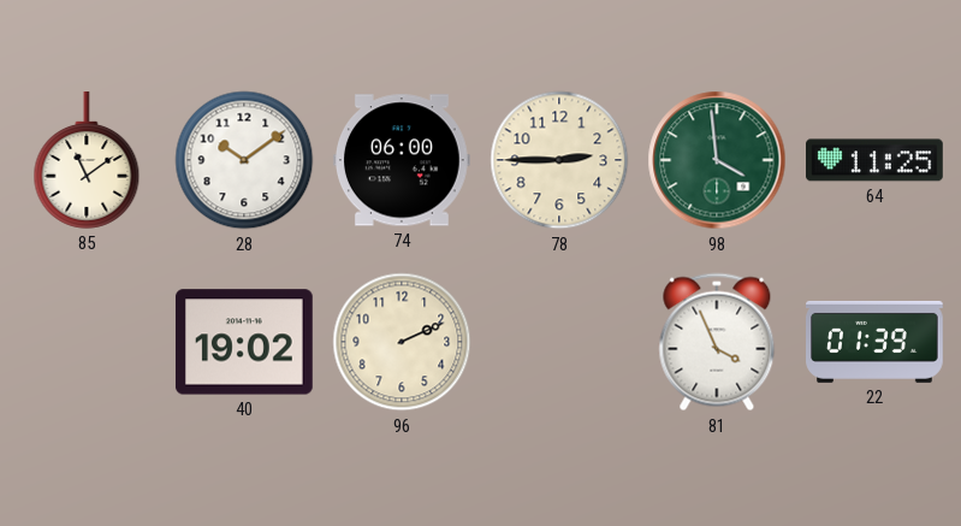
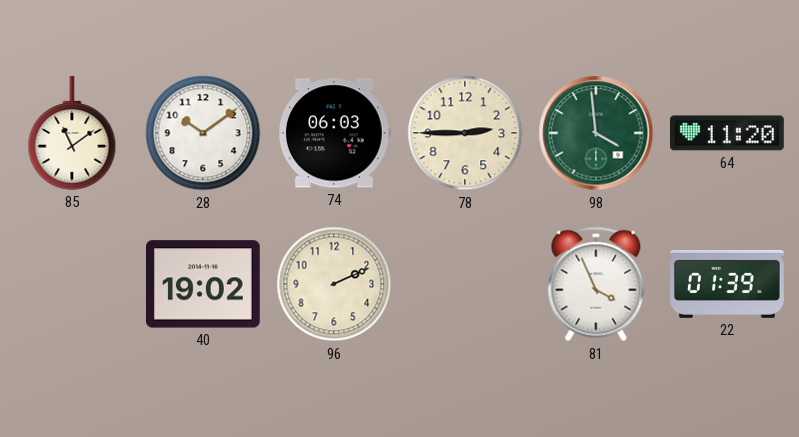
74: 06:00 -> 06:03
64: 11:25 -> 11:20
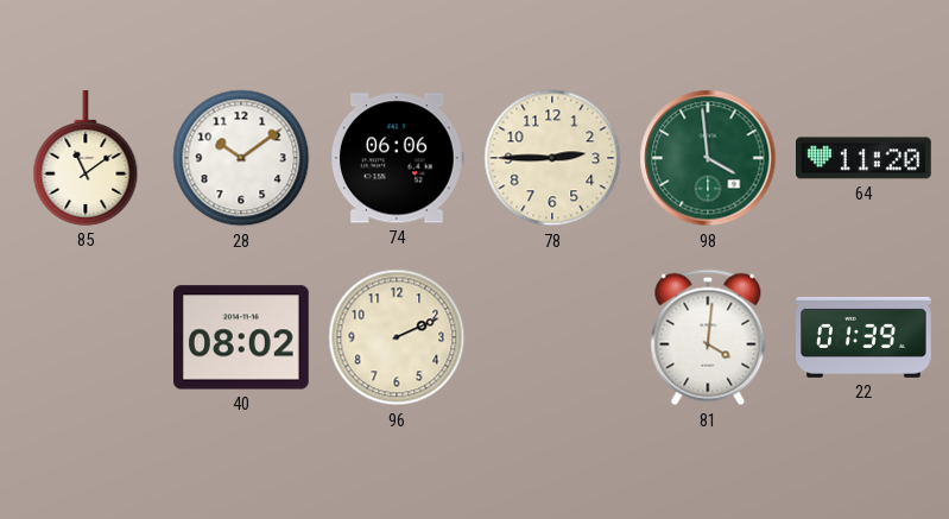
74: 06:03 -> 06:06
40: 19:02 -> 08:02
81: 3:56 -> 4:01
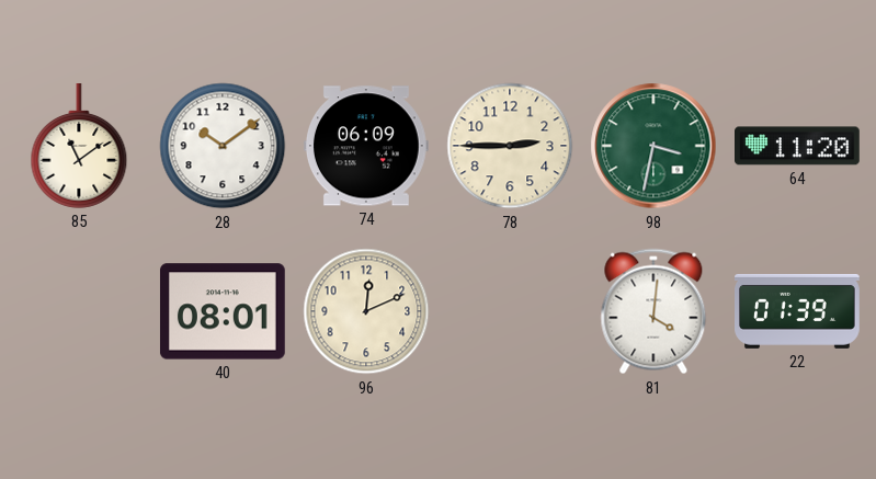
74: 06:06 -> 06:09
98: 3:59 -> 3:32
40: 08:02 -> 08:01
96: 2:11 -> 12:11
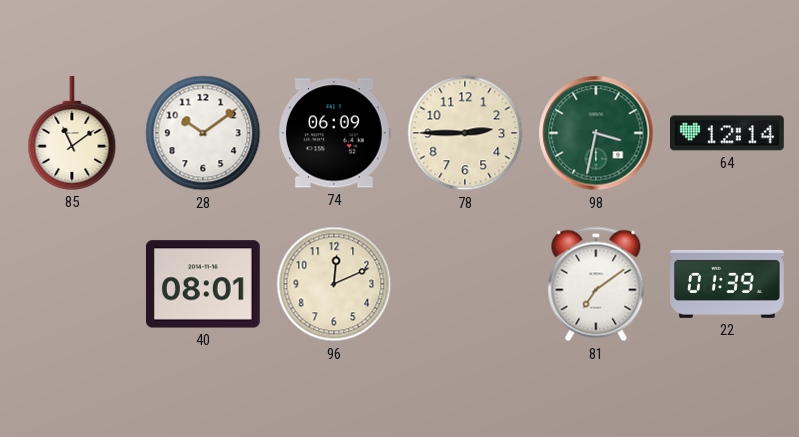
64: 11:20 -> 12:14
81: 4:01 -> 7:09
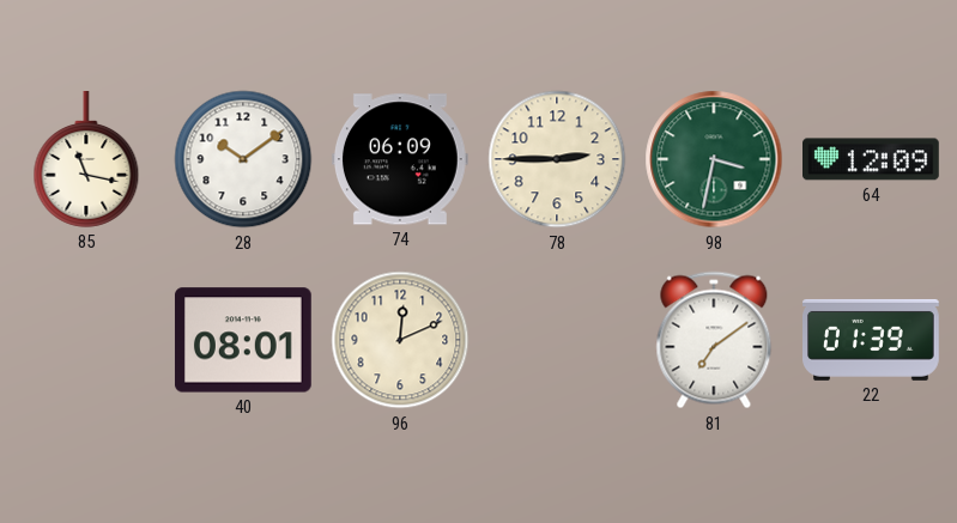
85: 11:09 -> 11:17
64: 12:14 -> 12:09
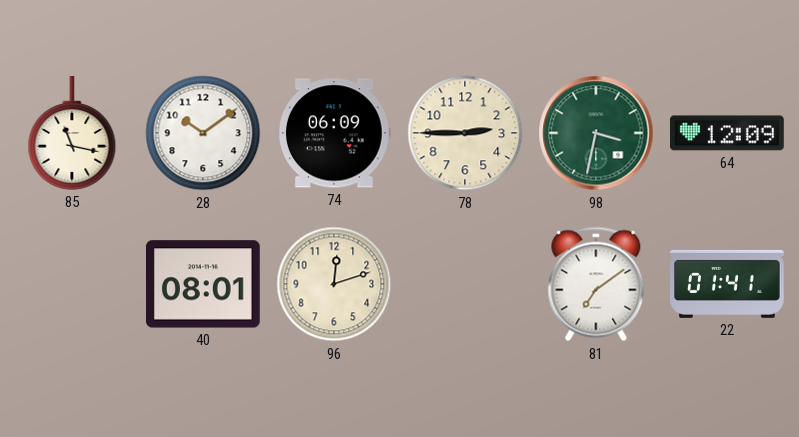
96: 12:11 -> 12:12
22: 01:39 -> 01:41
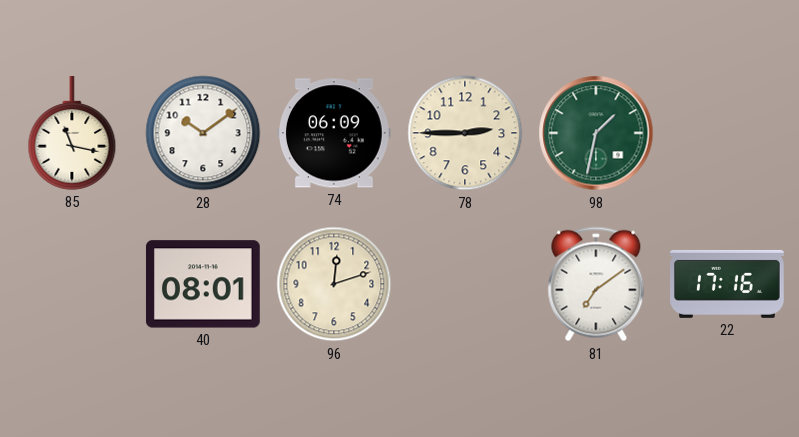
98: 3:32 -> 1:32
64: 12:09 -> none
22: 01:41 -> 17:16
